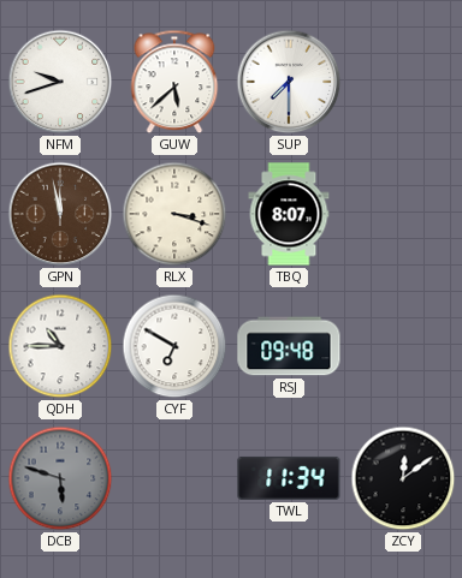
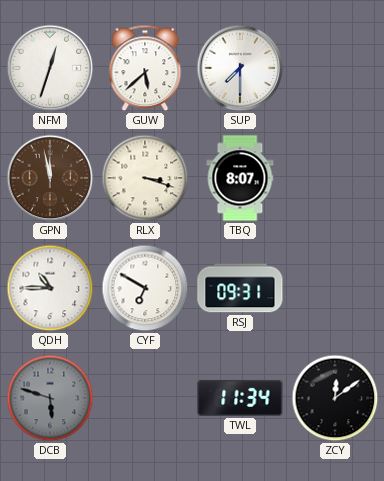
NFM: 9:42 -> 12:33
RSJ: 09:48 -> 09:31
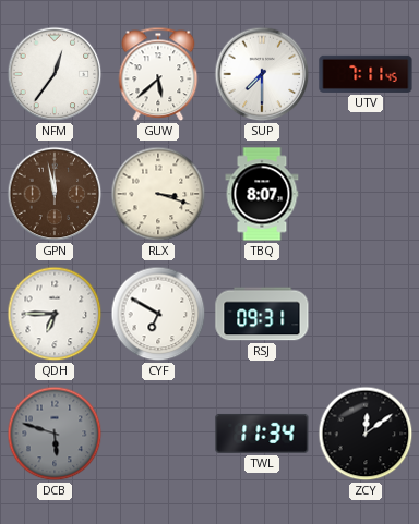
NFM: 12:33 -> 12:36
UTV: none -> 7:11
QDH: 10:45 -> 6:45
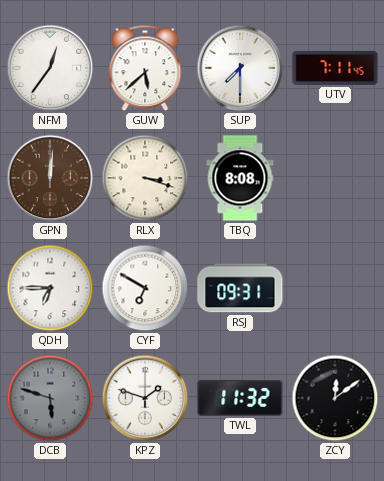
GPN: 11:58 -> 12:01
TBQ: 8:07 -> 8:08
KPZ: none -> 1:48
TWL: 11:34 -> 11:32
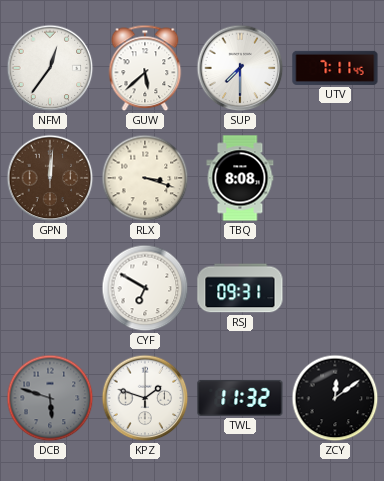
QDH: 6:45 -> none
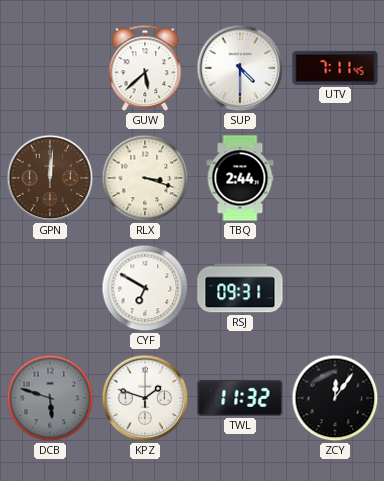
NFM: 12:36 -> none
SUP: 7:30 -> 4:30
TBQ: 8:08 -> 2:44
ZCY: 12:09 -> 12:06
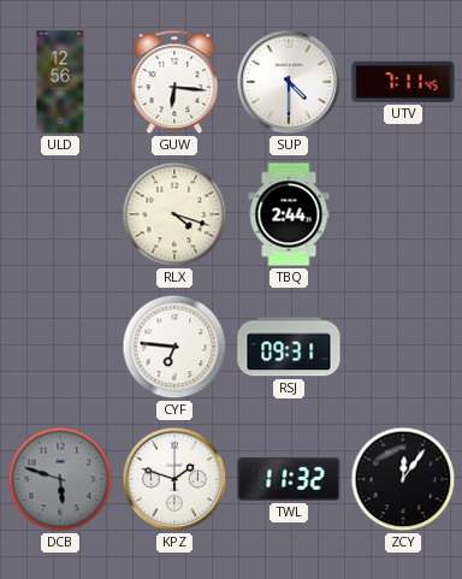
ULD: none -> 12:56
GUW: 5:38 -> 6:16
GPN: 12:01 -> none
RLX: 3:18 -> 4:18
CYF: 6:50 -> 6:46
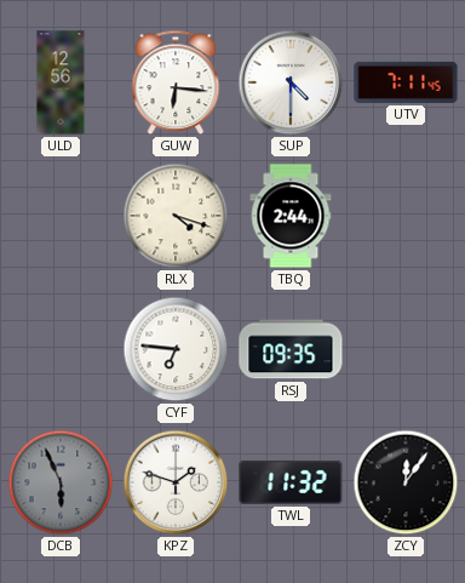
RSJ: 09:31 -> 09:35
DCB: 5:48 -> 5:56
